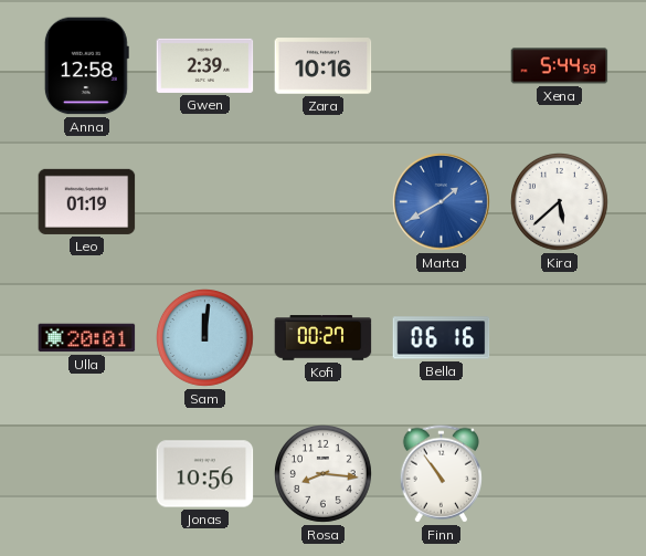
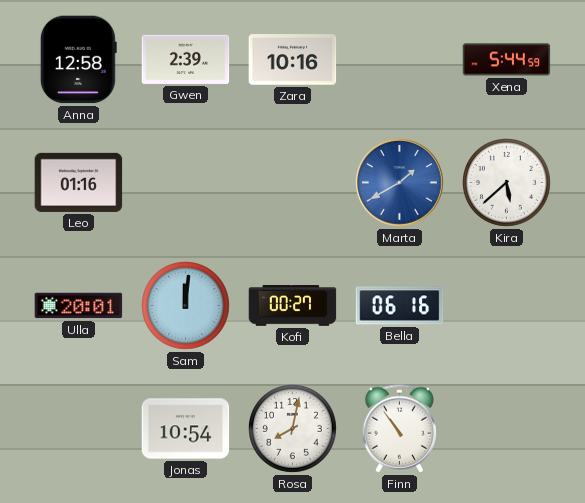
Leo: 01:19 -> 01:16
Jonas: 10:56 -> 10:54
Rosa: 8:16 -> 8:02
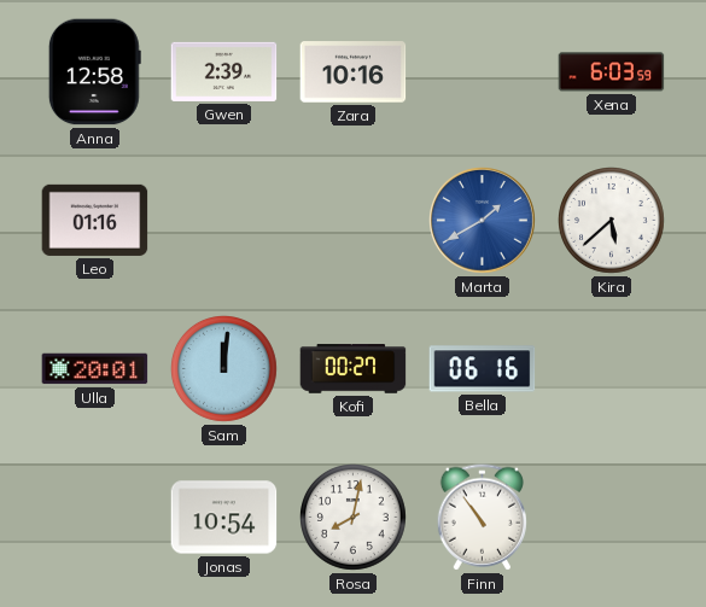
Xena: 5:44 -> 6:03
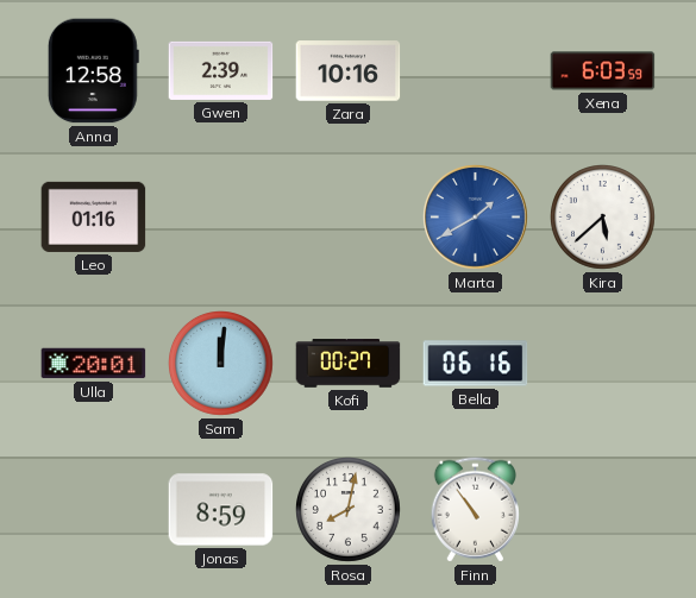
Jonas: 10:54 -> 8:59
